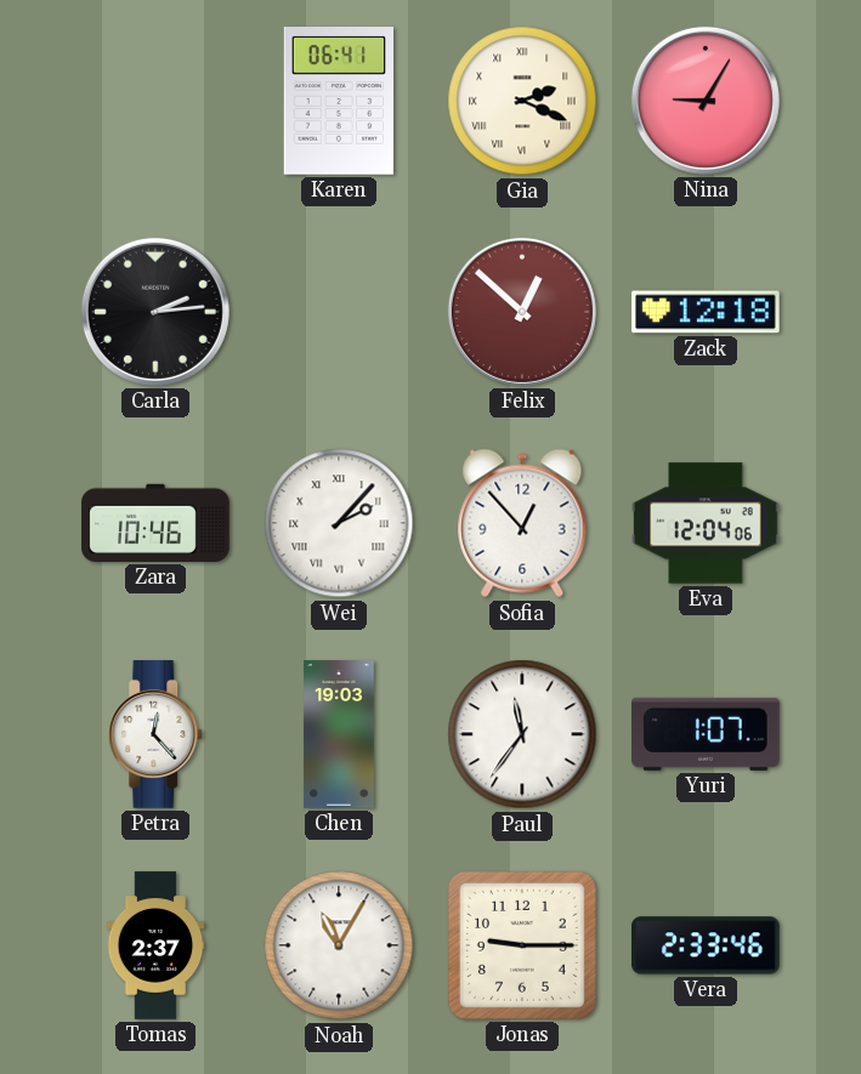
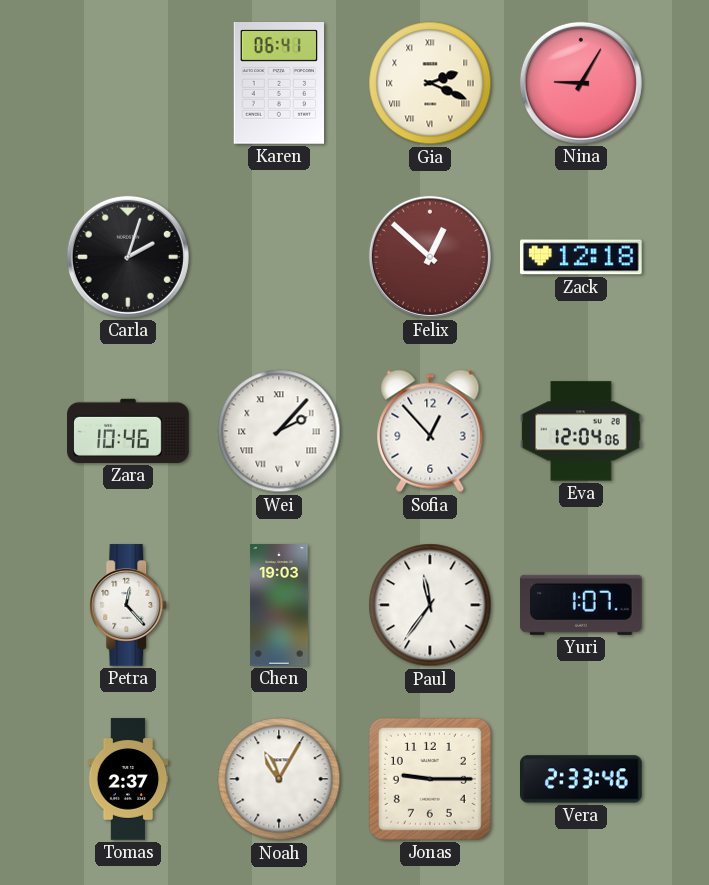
Carla: 2:14 -> 2:03
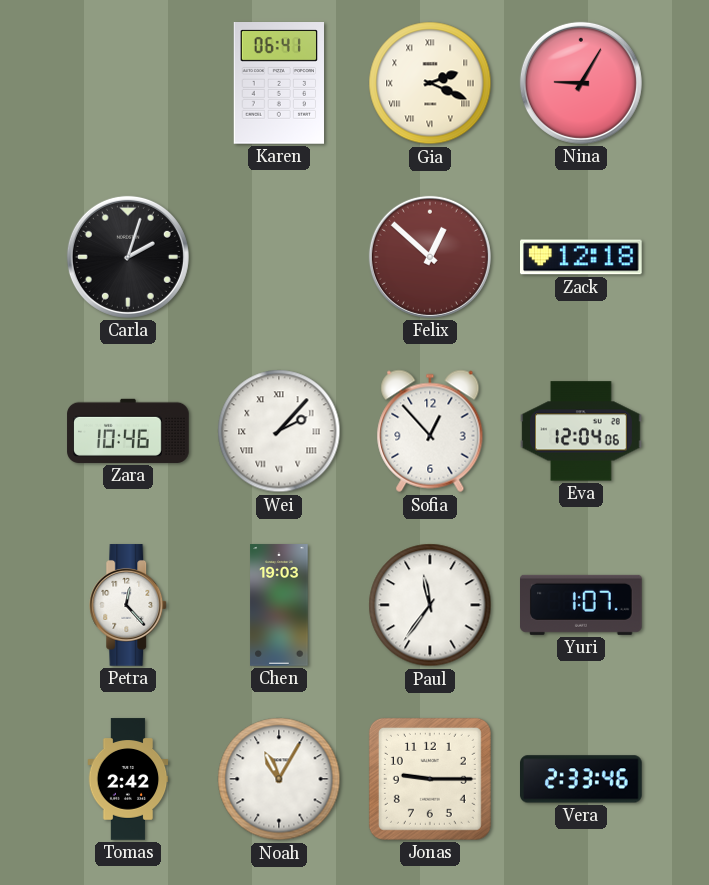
Tomas: 2:37 -> 2:42
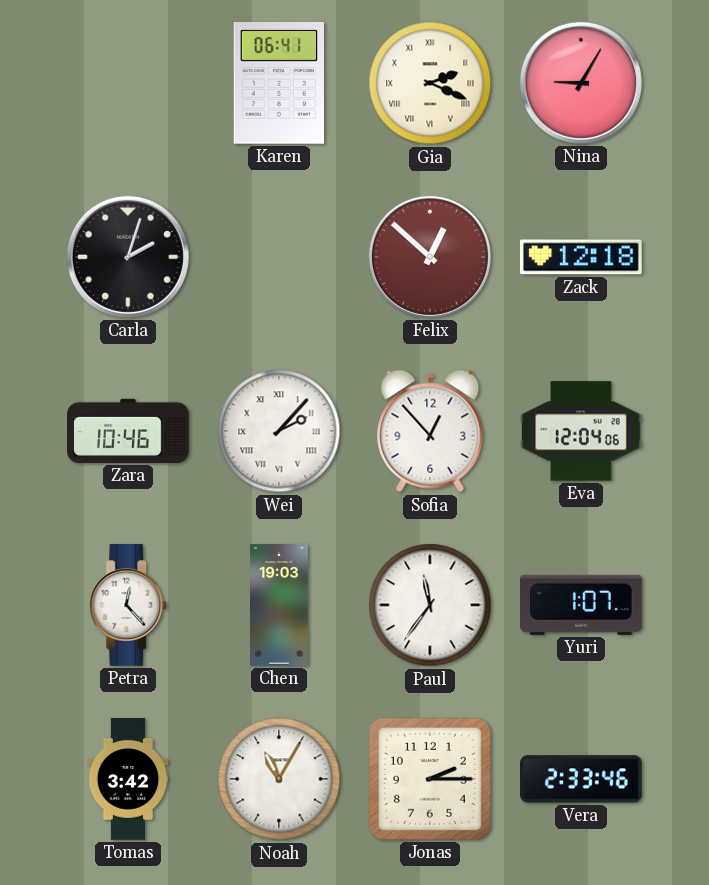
Tomas: 2:42 -> 3:42
Jonas: 9:15 -> 2:15
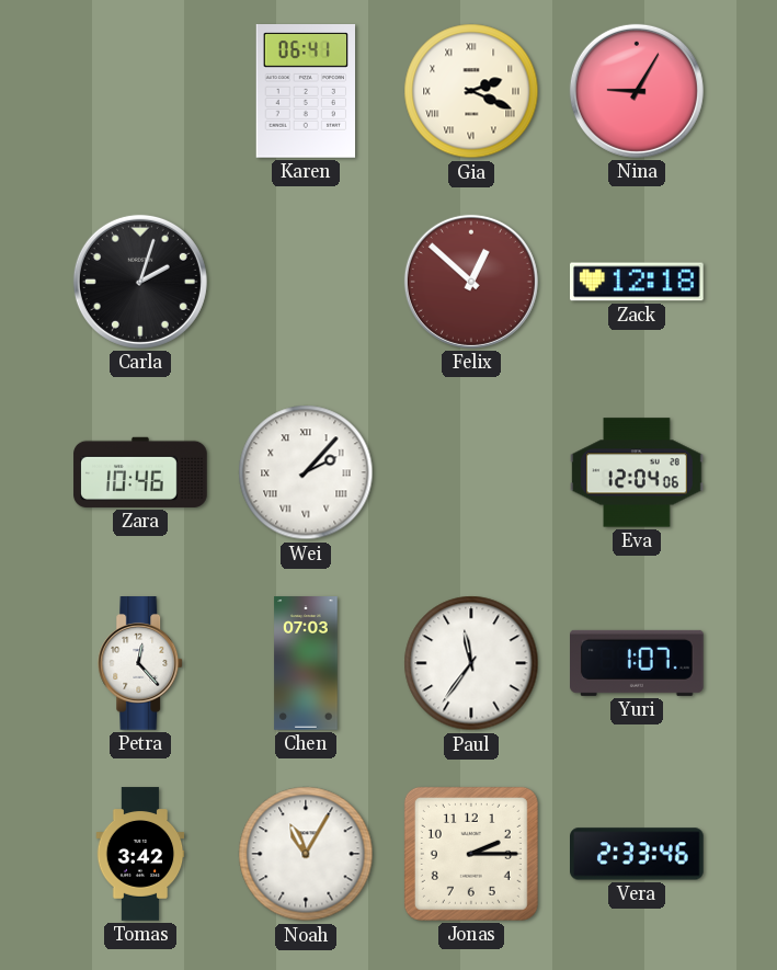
Sofia: 12:53 -> none
Chen: 19:03 -> 07:03
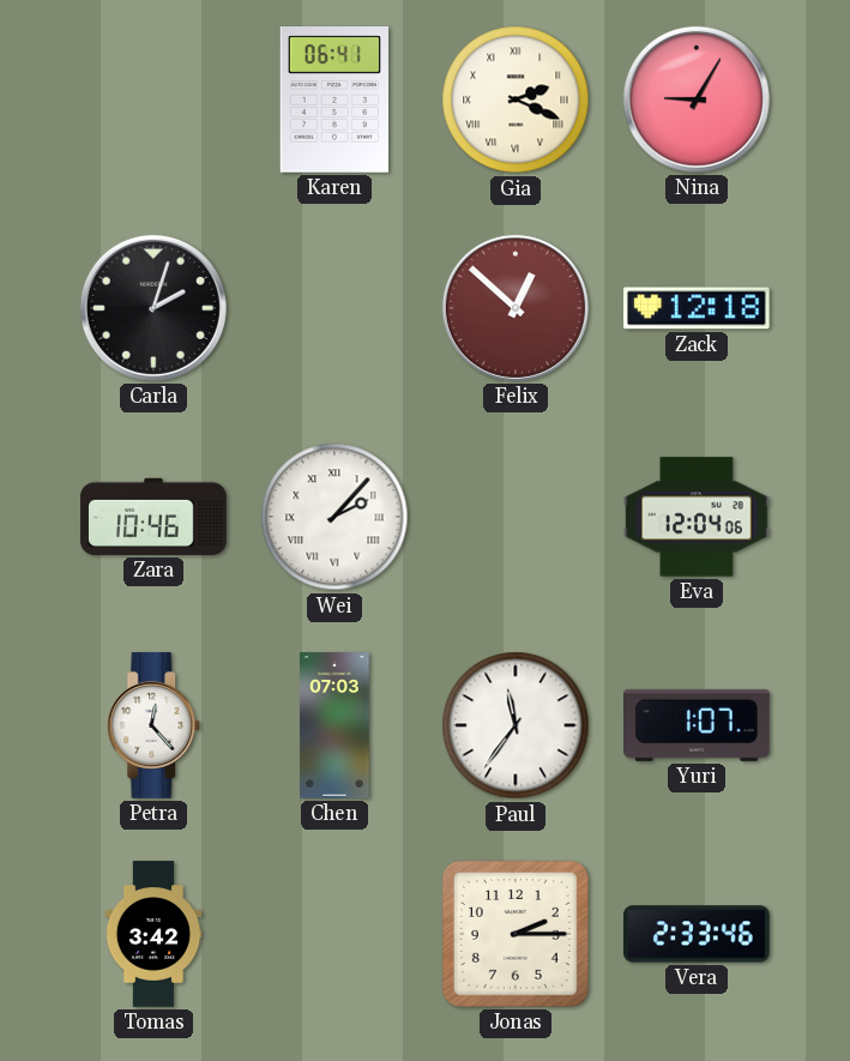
Noah: 11:05 -> none
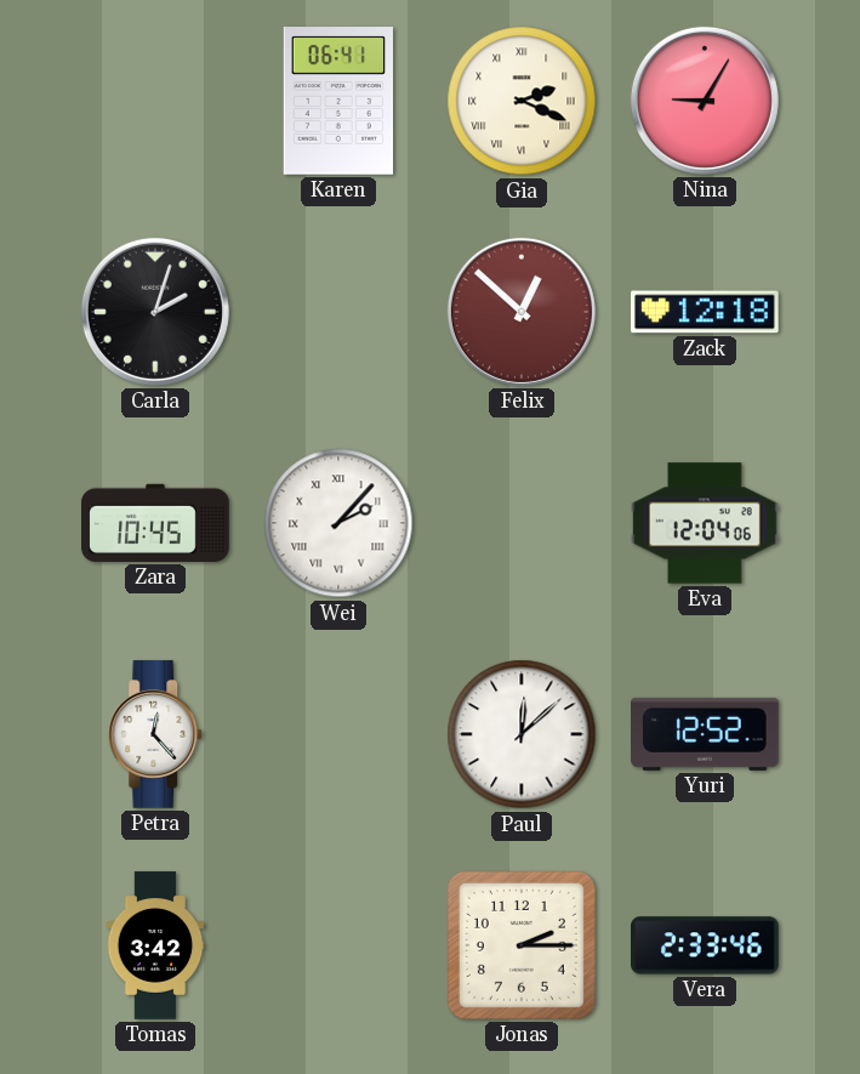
Zara: 10:46 -> 10:45
Chen: 07:03 -> none
Paul: 11:36 -> 12:08
Yuri: 1:07 -> 12:52
